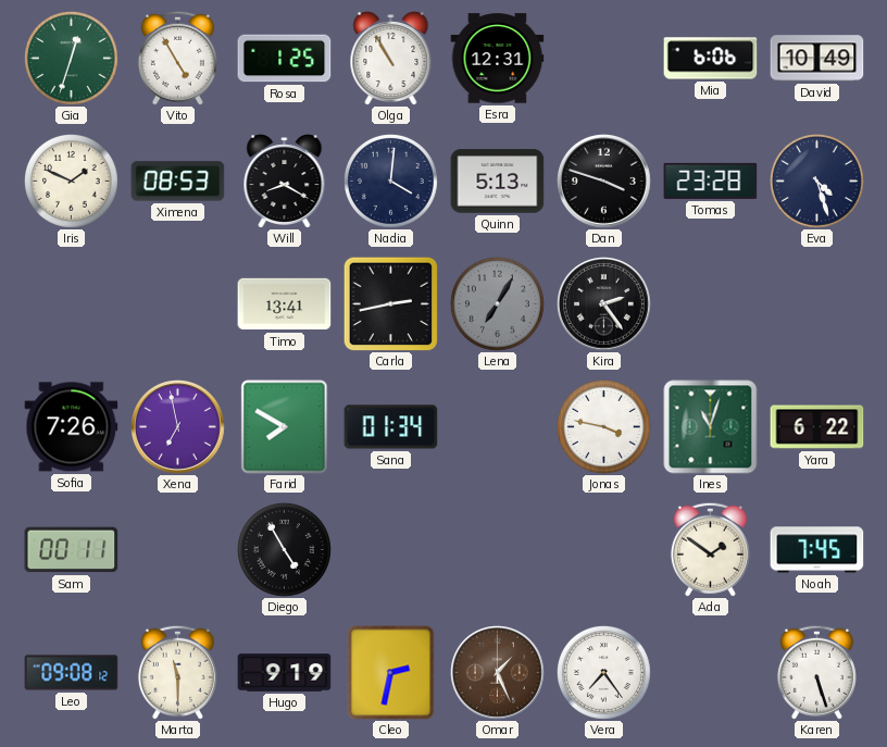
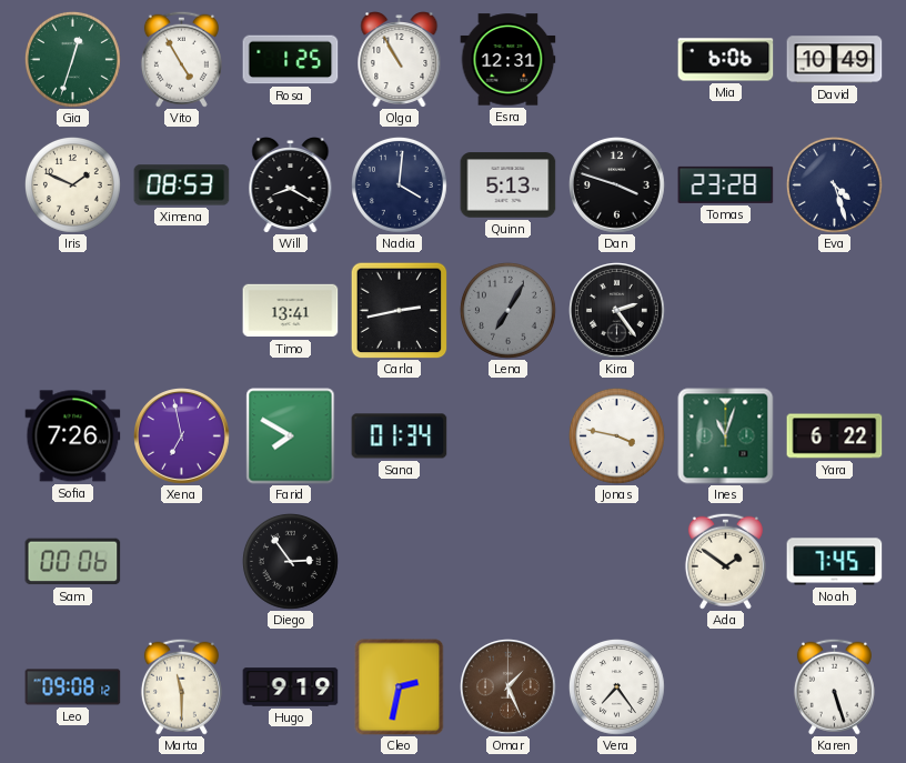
Sam: 00:11 -> 00:06
Diego: 4:55 -> 2:54
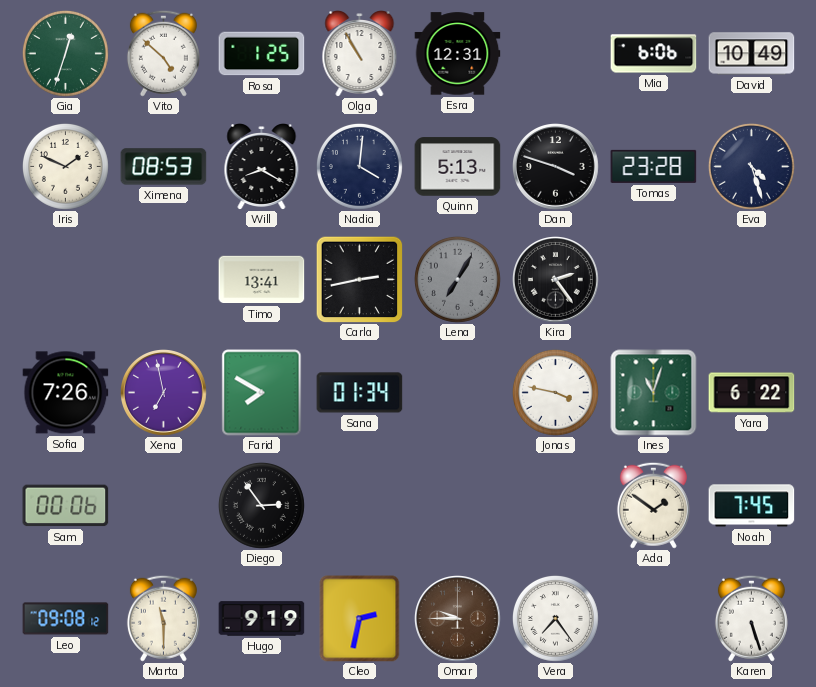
Vito: 4:55 -> 4:52
Omar: 1:26 -> 9:45
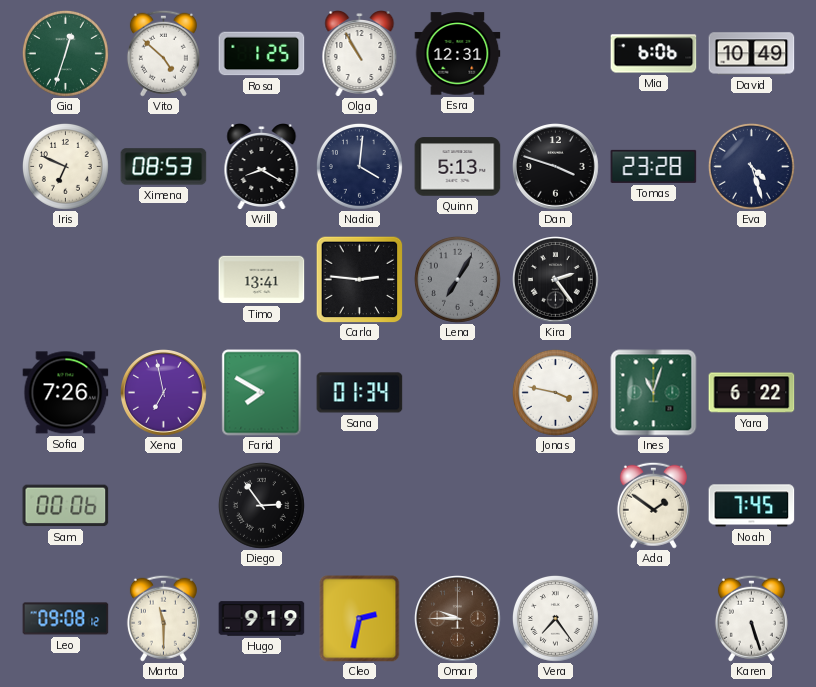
Iris: 1:49 -> 6:49
Carla: 2:43 -> 2:46
